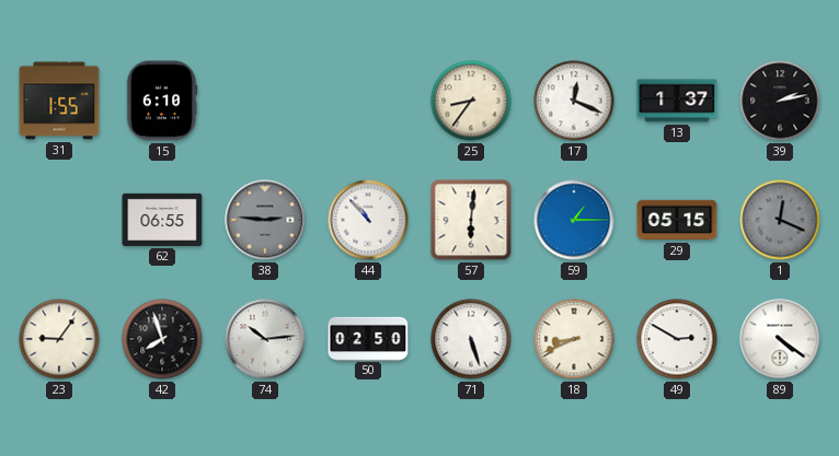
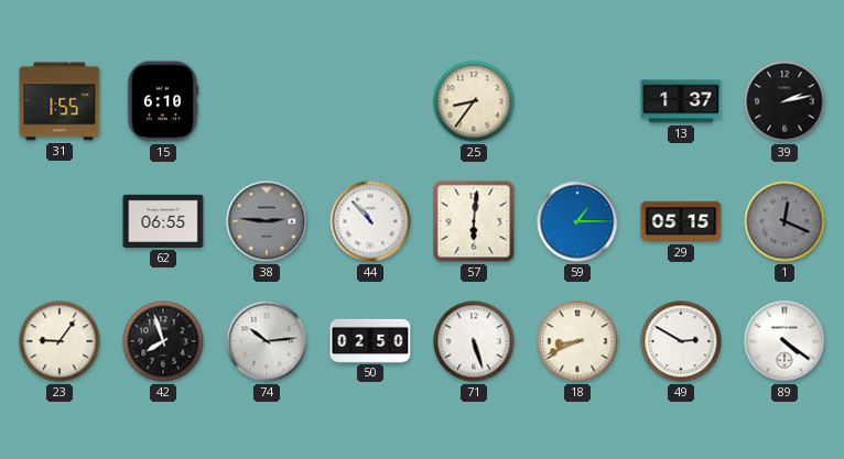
17: 12:19 -> none
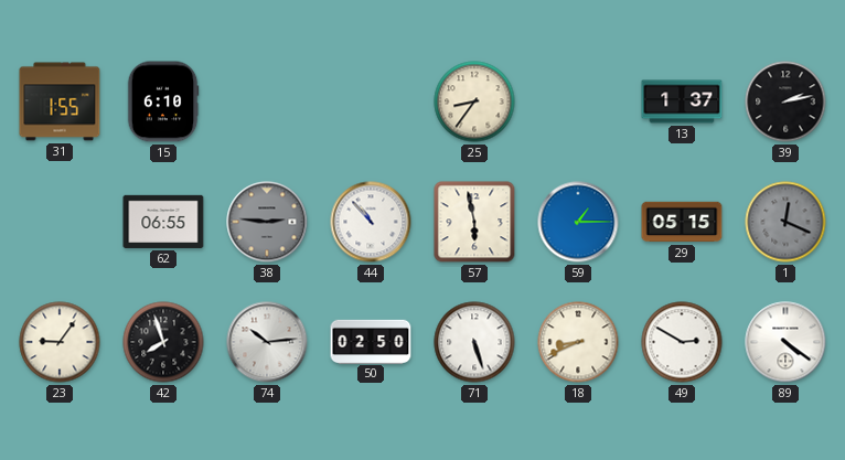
57: 6:01 -> 5:58
